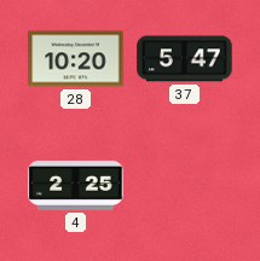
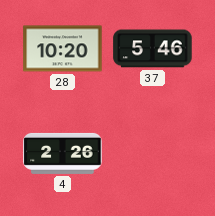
37: 5:47 -> 5:46
4: 2:25 -> 2:26
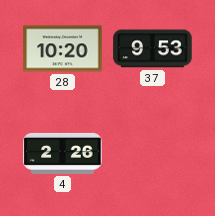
37: 5:46 -> 9:53
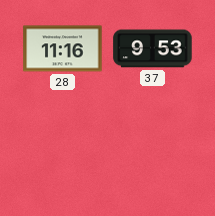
28: 10:20 -> 11:16
4: 2:26 -> none
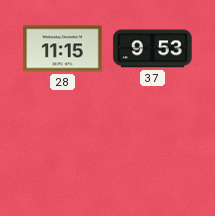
28: 11:16 -> 11:15
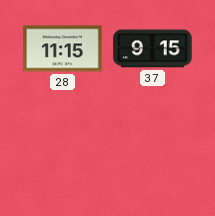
37: 9:53 -> 9:15
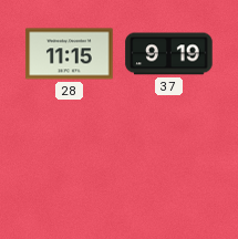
37: 9:15 -> 9:19
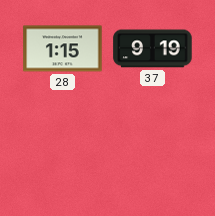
28: 11:15 -> 1:15
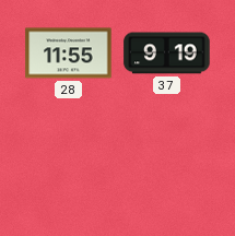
28: 1:15 -> 11:55
